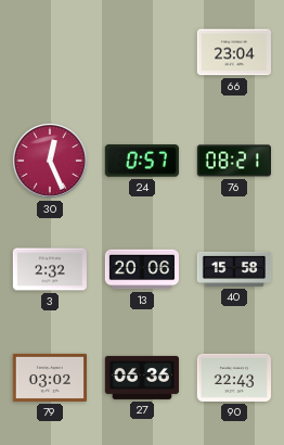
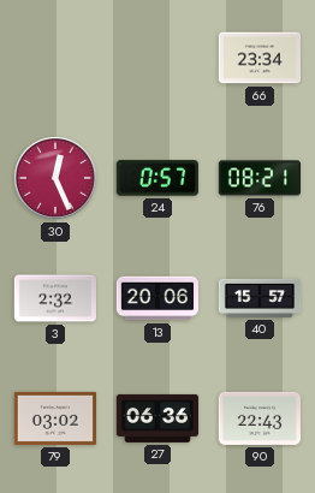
66: 23:04 -> 23:34
40: 15:58 -> 15:57
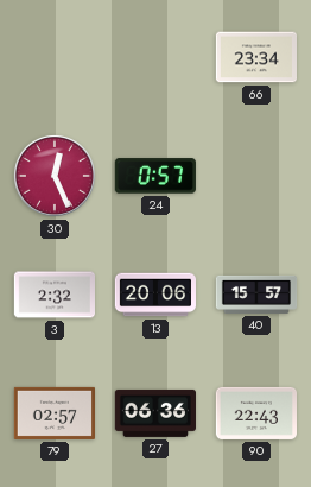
76: 08:21 -> none
79: 03:02 -> 02:57
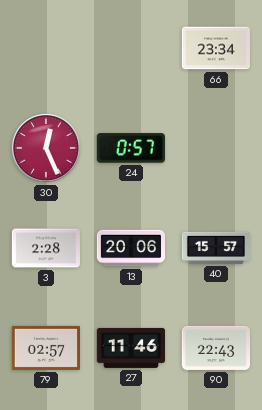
3: 2:32 -> 2:28
27: 06:36 -> 11:46
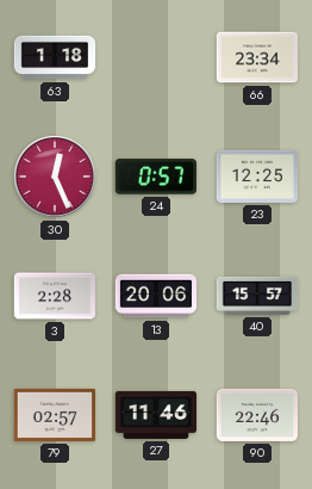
63: none -> 1:18
23: none -> 12:25
90: 22:43 -> 22:46
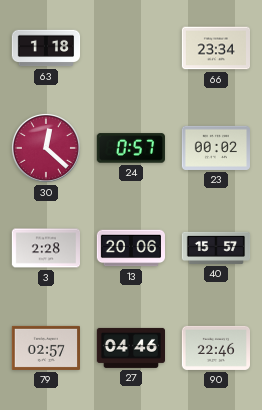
30: 12:26 -> 12:22
23: 12:25 -> 00:02
27: 11:46 -> 04:46
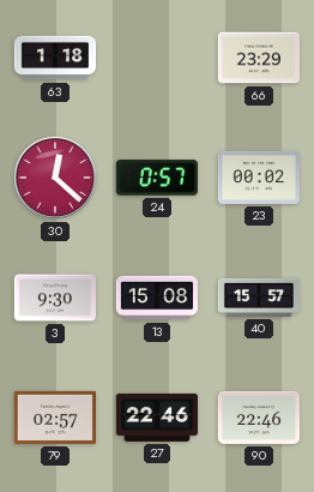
66: 23:34 -> 23:29
3: 2:28 -> 9:30
13: 20:06 -> 15:08
27: 04:46 -> 22:46
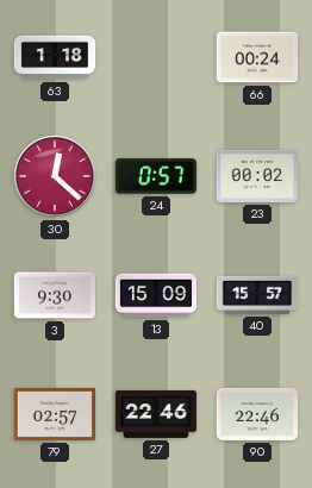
66: 23:29 -> 00:24
13: 15:08 -> 15:09
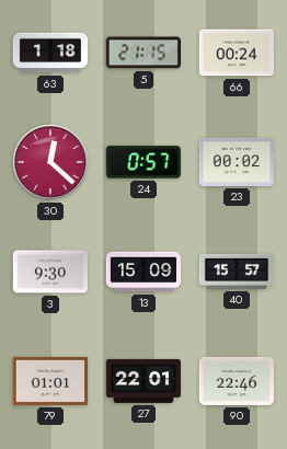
5: none -> 21:15
79: 02:57 -> 01:01
27: 22:46 -> 22:01
